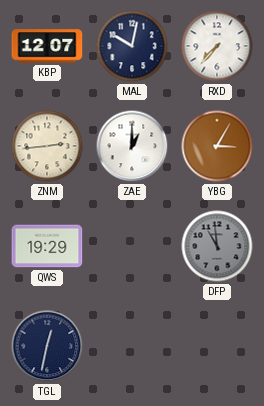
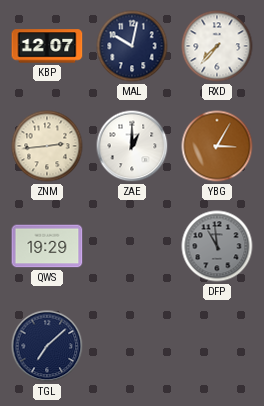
TGL: 12:32 -> 7:08
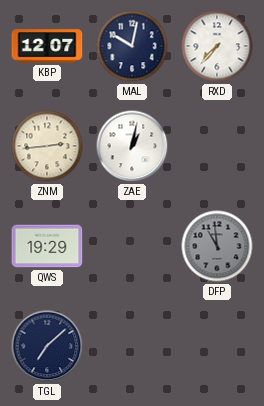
ZAE: 1:00 -> 1:02
YBG: 3:05 -> none
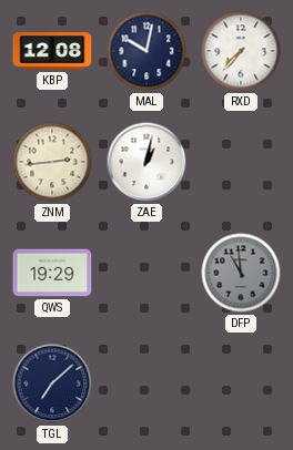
KBP: 12:07 -> 12:08
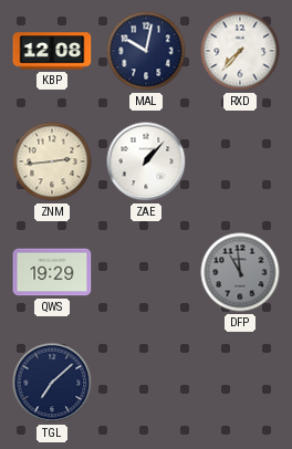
ZAE: 1:02 -> 1:07
